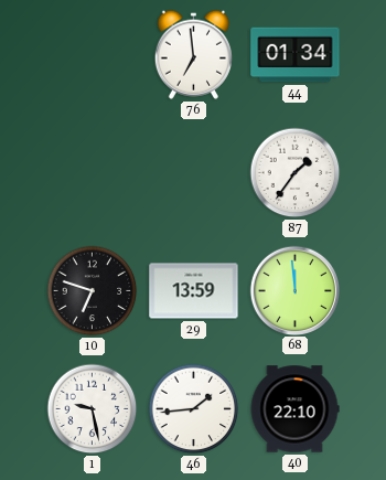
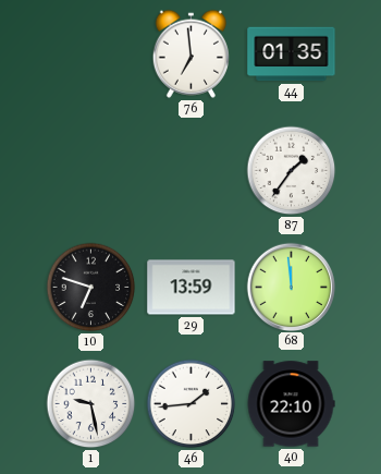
44: 01:34 -> 01:35
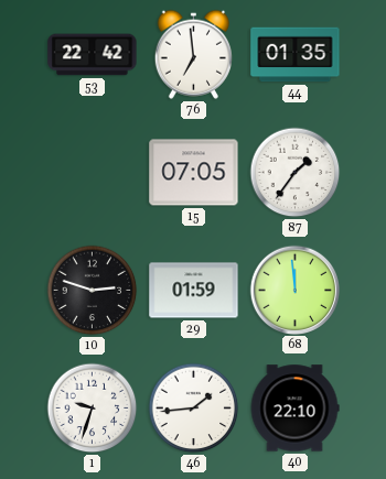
53: none -> 22:42
15: none -> 07:05
10: 6:48 -> 2:48
29: 13:59 -> 01:59
1: 9:28 -> 9:33
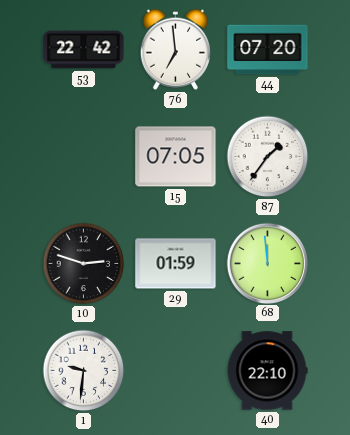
44: 01:35 -> 07:20
1: 9:33 -> 9:31
46: 1:44 -> none
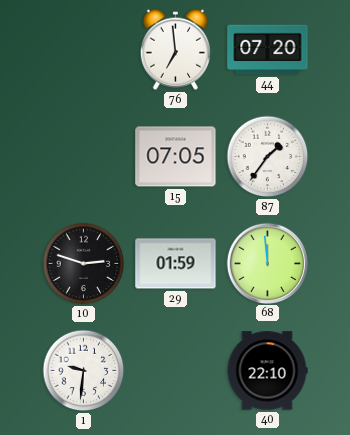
53: 22:42 -> none
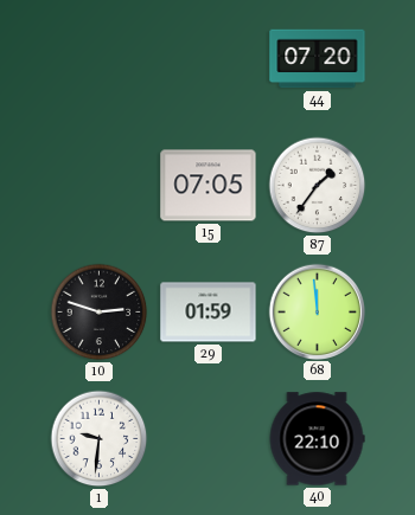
76: 6:59 -> none
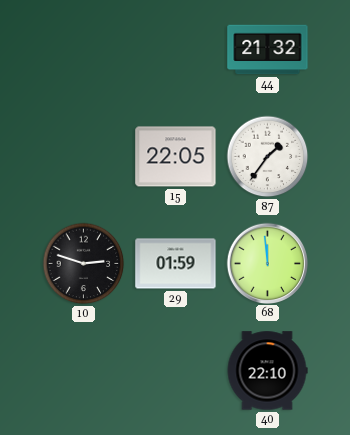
44: 07:20 -> 21:32
15: 07:05 -> 22:05
1: 9:31 -> none
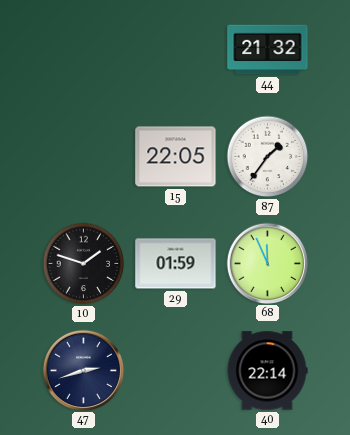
10: 2:48 -> 1:48
68: 11:59 -> 11:56
47: none -> 2:42
40: 22:10 -> 22:14
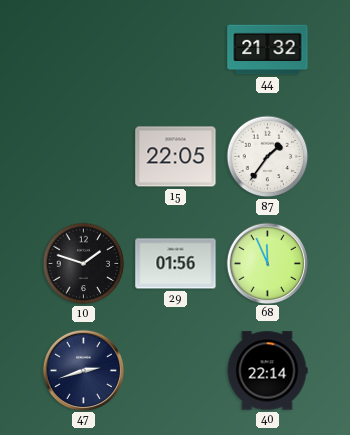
29: 01:59 -> 01:56
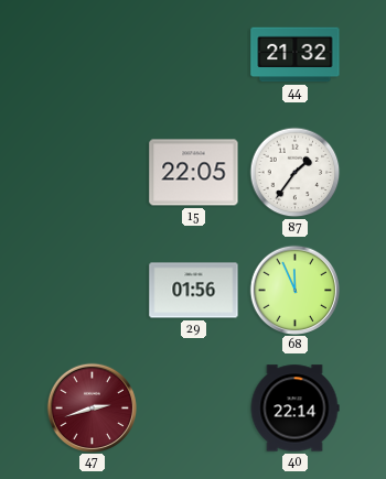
10: 1:48 -> none
47 dial: navy -> burgundy
